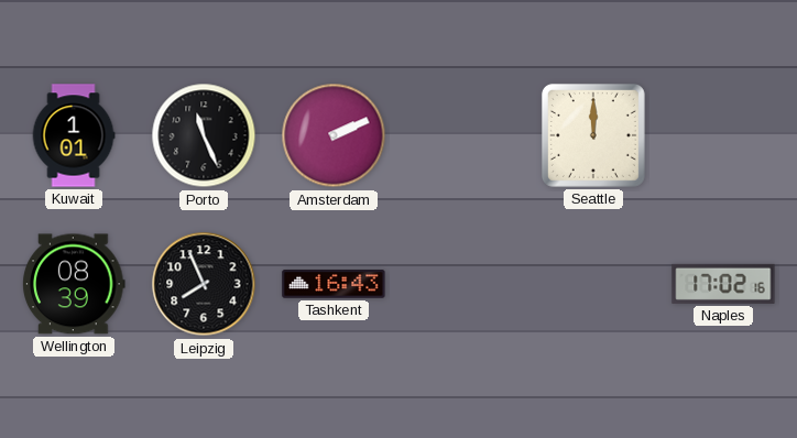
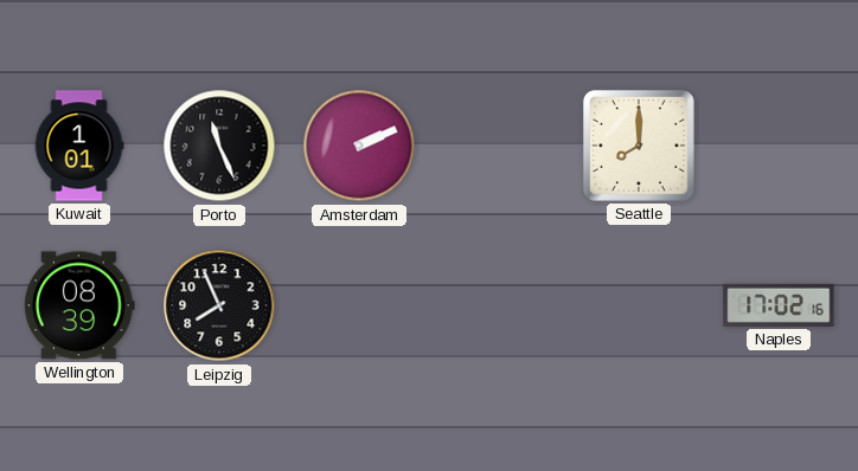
Seattle: 12:00 -> 8:00
Tashkent: 16:43 -> none
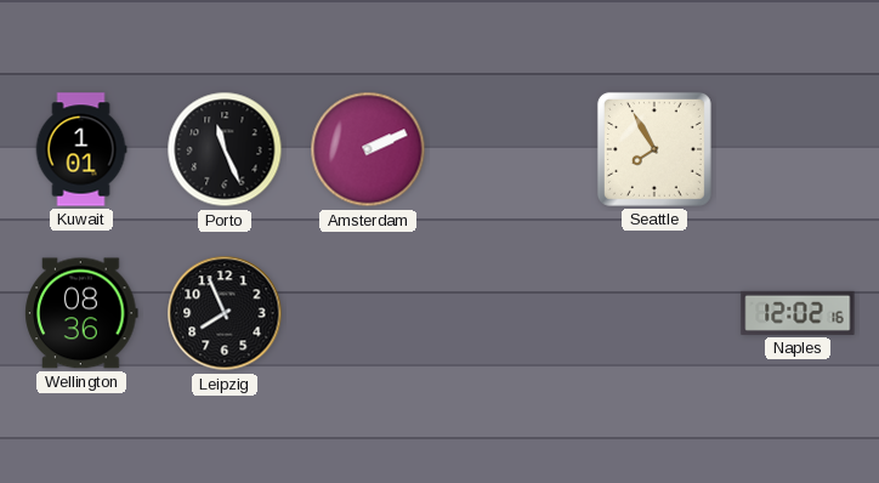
Seattle: 8:00 -> 7:55
Wellington: 08:39 -> 08:36
Naples: 17:02 -> 12:02
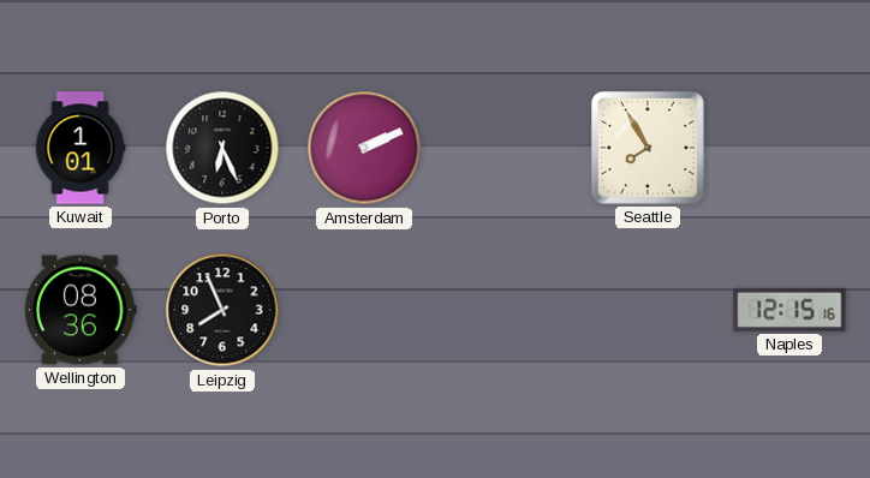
Porto: 11:26 -> 6:26
Naples: 12:02 -> 12:15
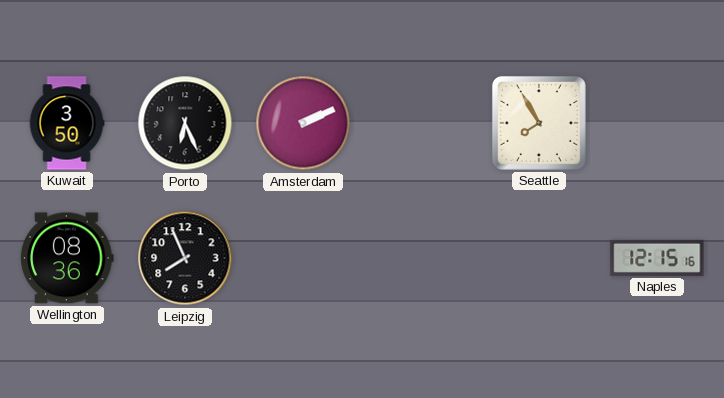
Kuwait: 1:01 -> 3:50
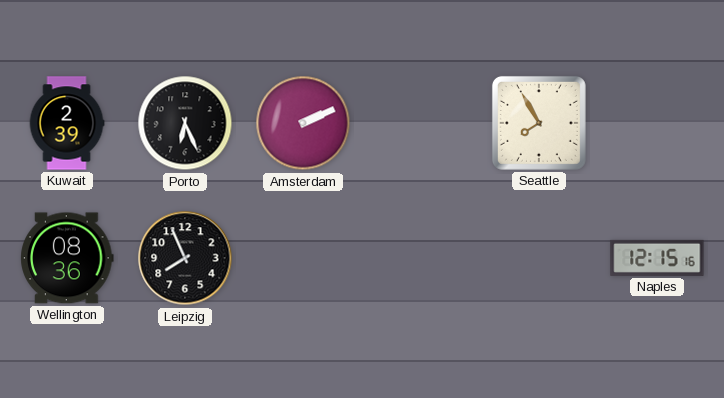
Kuwait: 3:50 -> 2:39
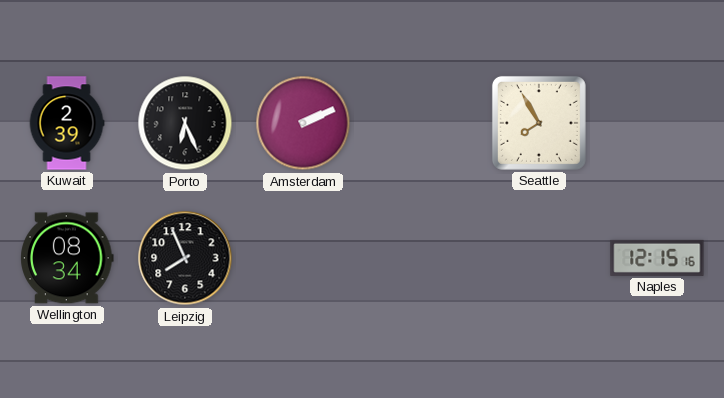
Wellington: 08:36 -> 08:34
